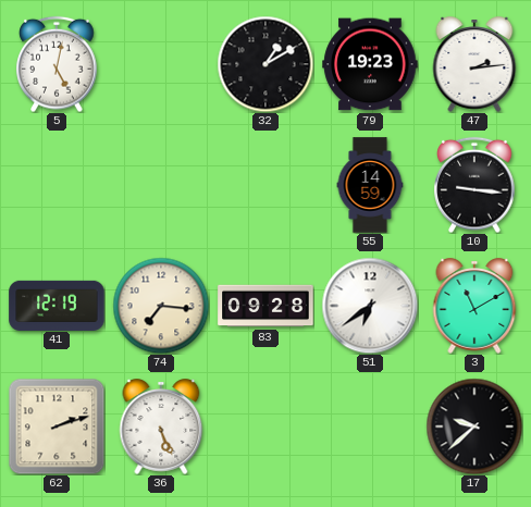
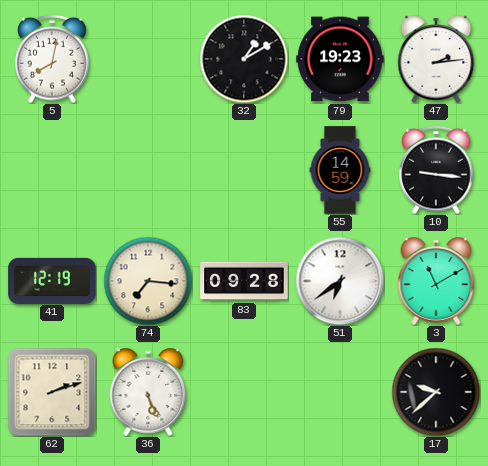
5: 5:02 -> 8:02
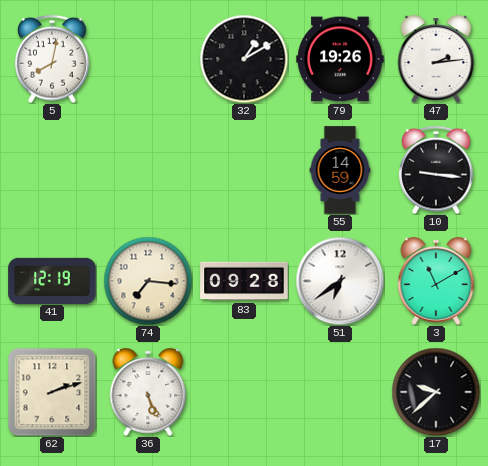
79: 19:23 -> 19:26
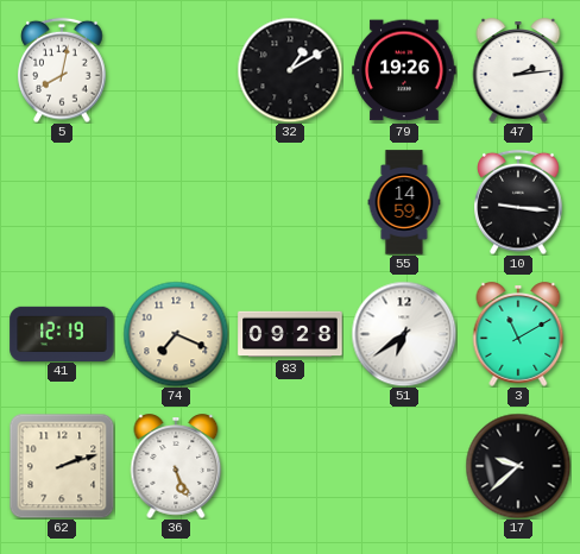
74: 7:16 -> 7:19
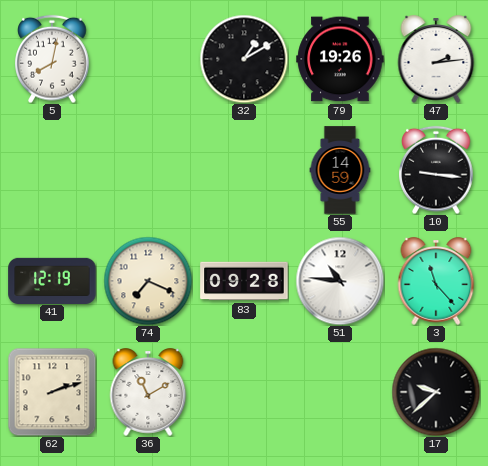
51: 6:39 -> 10:46
3: 11:10 -> 11:23
36: 5:26 -> 11:10
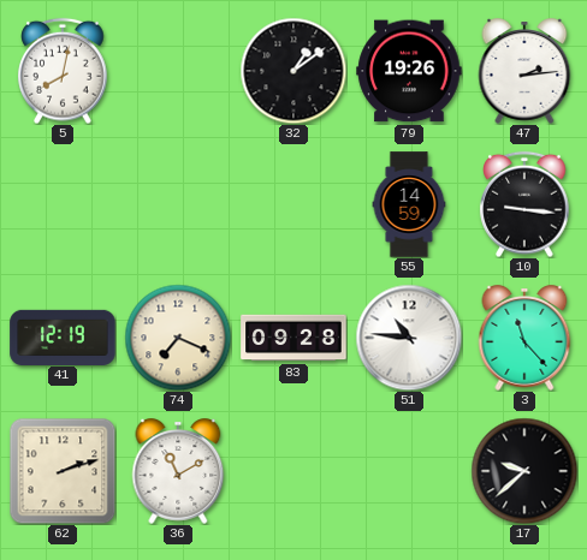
32: 1:10 -> 1:09
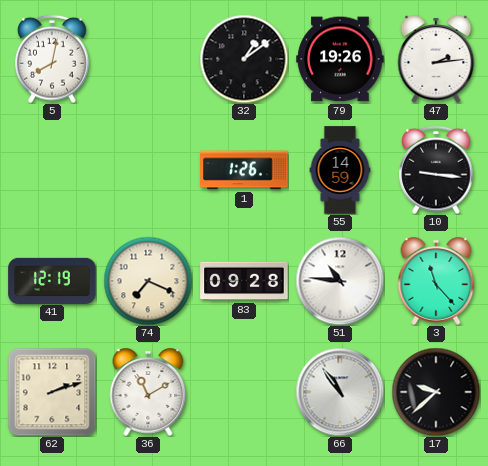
1: none -> 1:26
66: none -> 10:54
